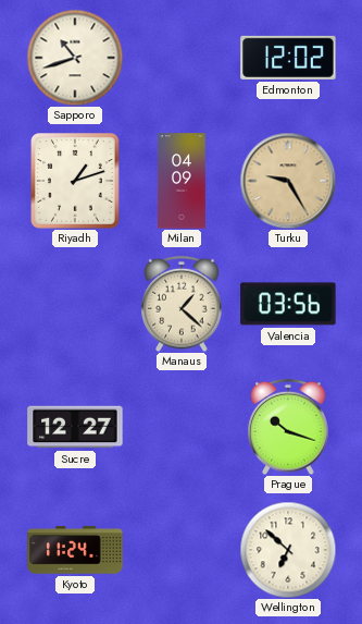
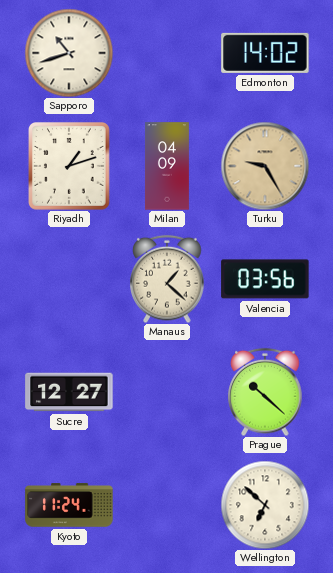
Edmonton: 12:02 -> 14:02
Prague: 10:18 -> 10:22
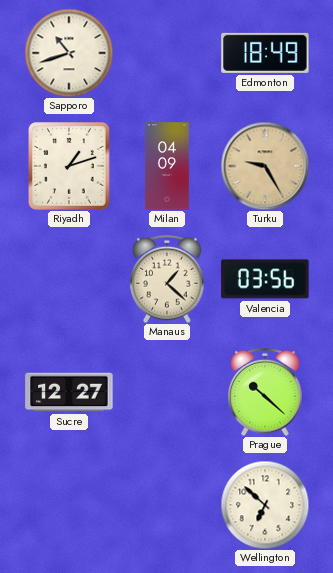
Edmonton: 14:02 -> 18:49
Kyoto: 11:24 -> none
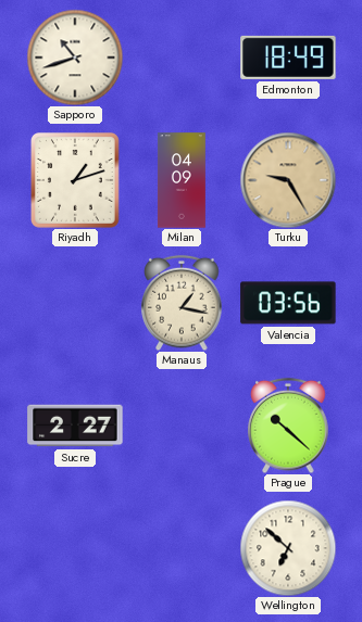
Manaus: 1:22 -> 1:17
Sucre: 12:27 -> 2:27
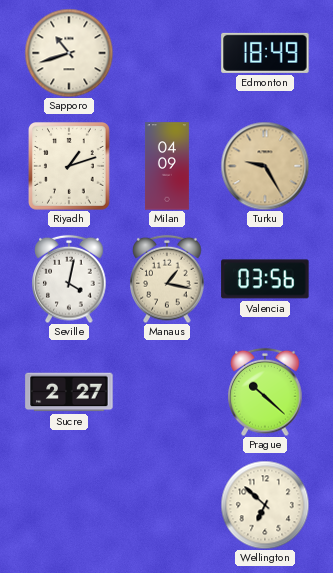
Seville: none -> 4:02
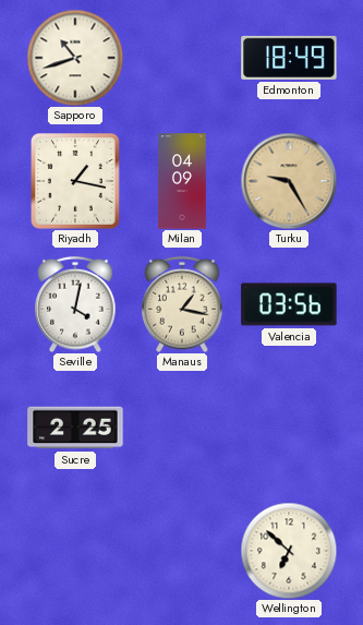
Riyadh: 1:12 -> 1:17
Sucre: 2:27 -> 2:25
Prague: 10:22 -> none
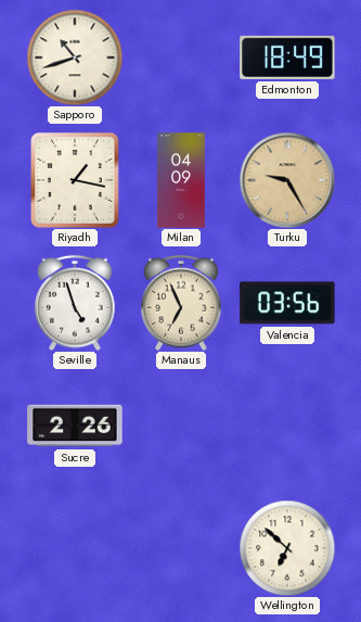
Seville: 4:02 -> 4:57
Manaus: 1:17 -> 6:56
Sucre: 2:25 -> 2:26
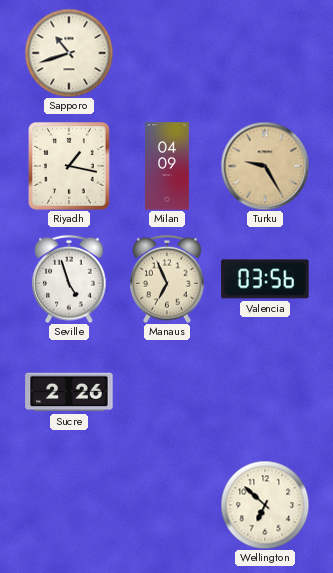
Edmonton: 18:49 -> none
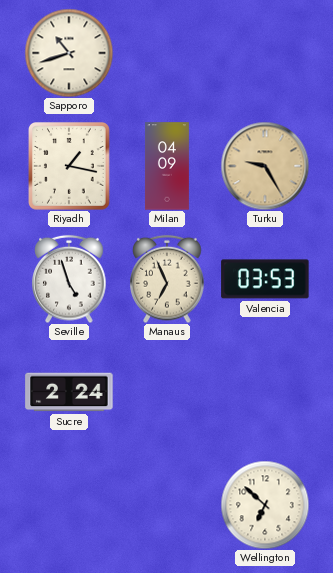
Valencia: 03:56 -> 03:53
Sucre: 2:26 -> 2:24
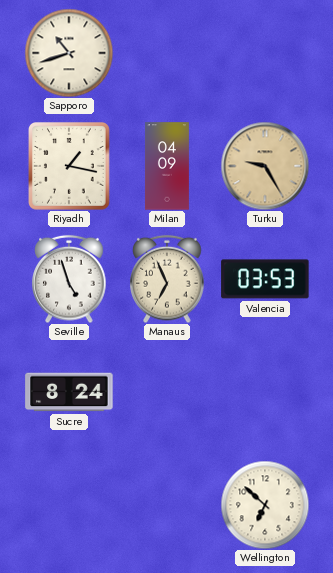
Sucre: 2:24 -> 8:24
